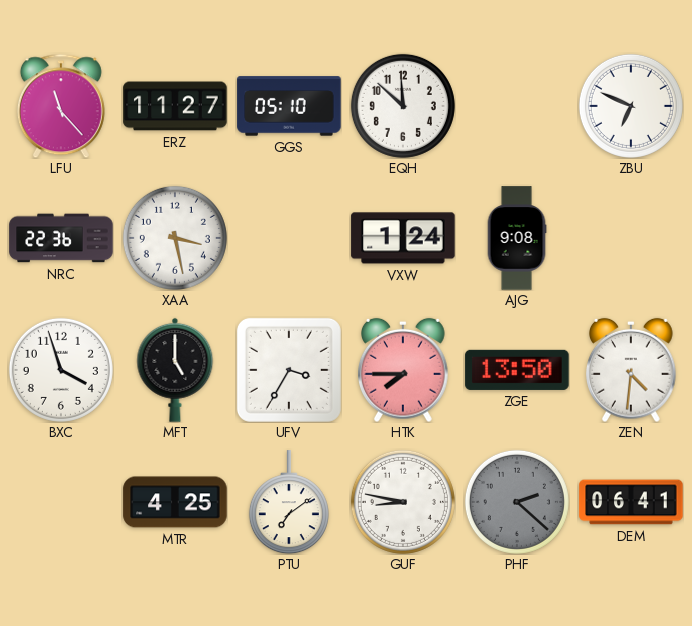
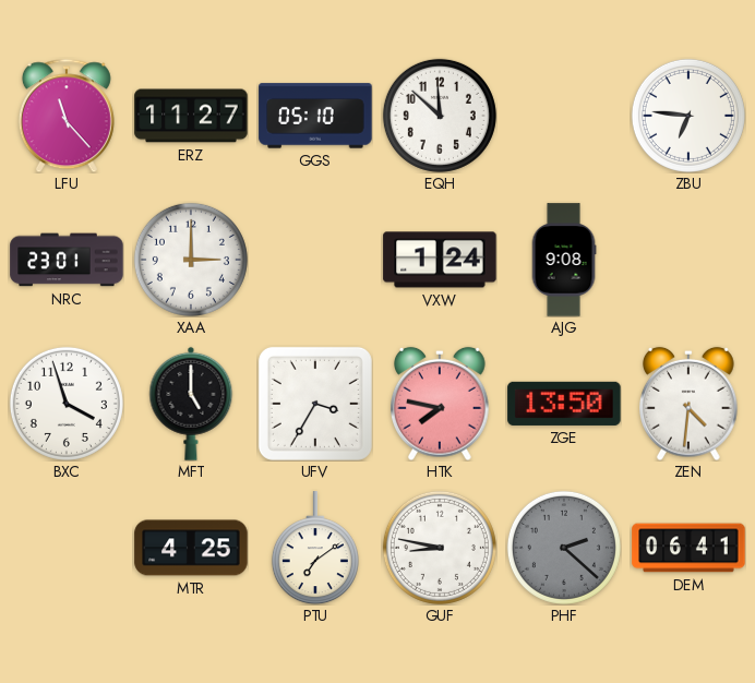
ZBU: 6:49 -> 6:46
NRC: 22:36 -> 23:01
XAA: 3:28 -> 3:00
HTK: 7:45 -> 7:47
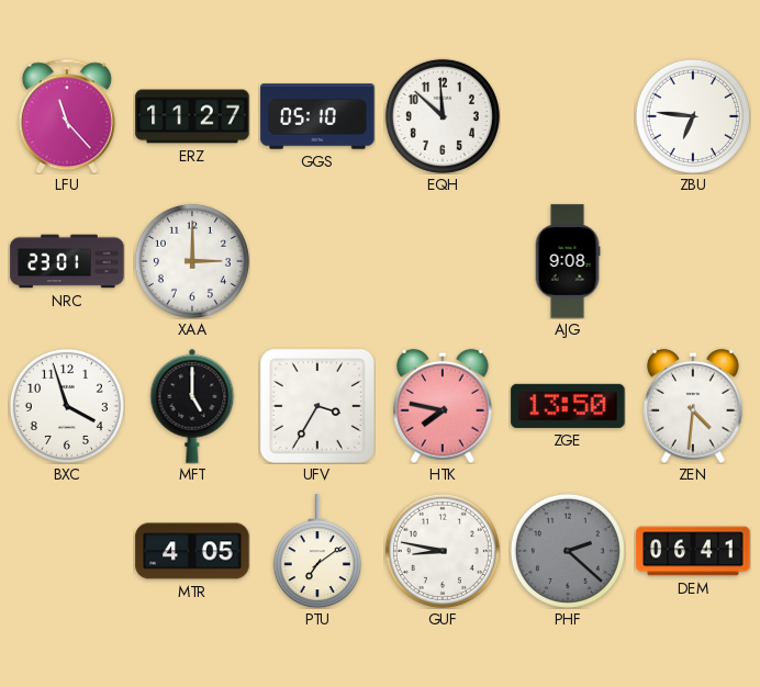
VXW: 1:24 -> none
MTR: 4:25 -> 4:05
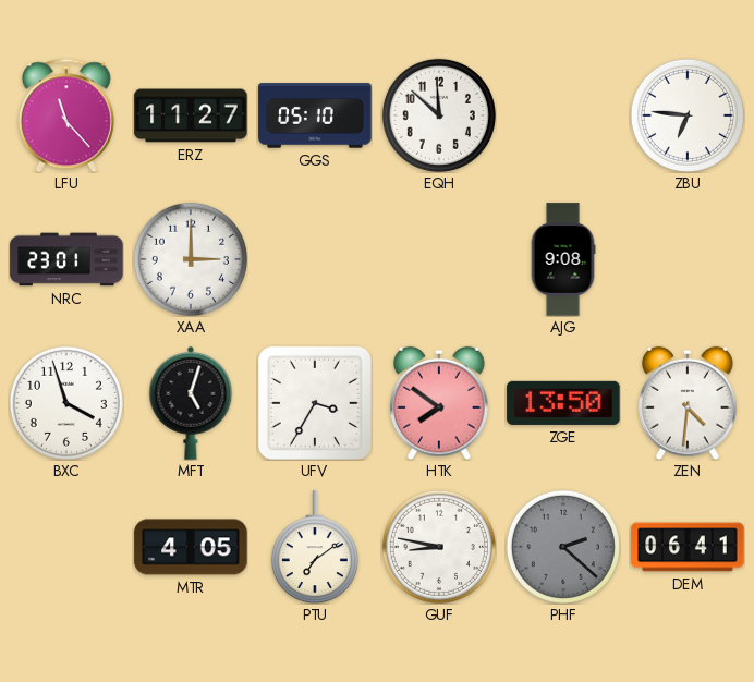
MFT: 5:00 -> 5:03
HTK: 7:47 -> 7:51
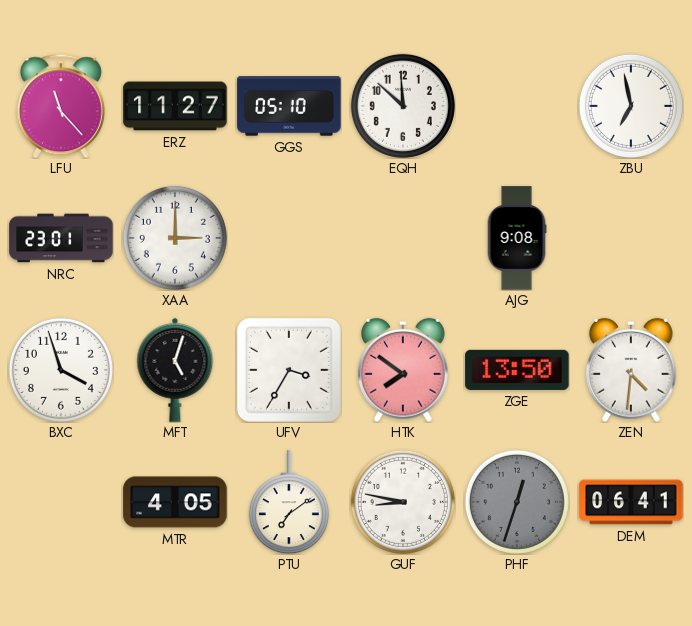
ZBU: 6:46 -> 6:58
PHF: 2:22 -> 12:33
